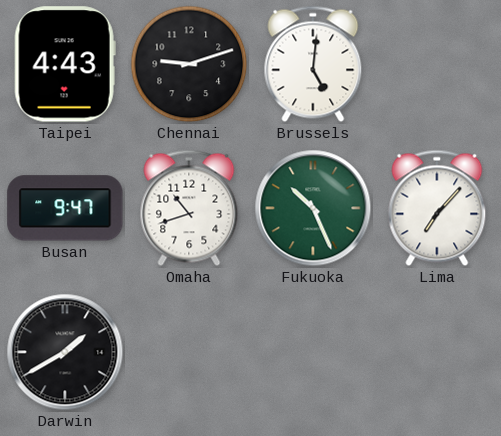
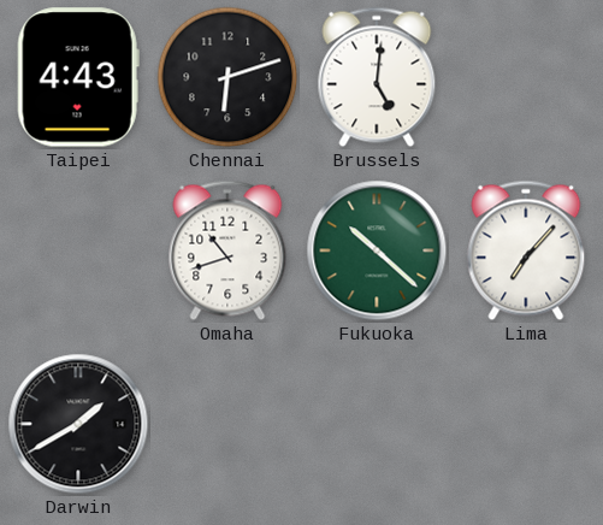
Chennai: 9:12 -> 6:12
Busan: 9:47 -> none
Fukuoka: 10:26 -> 10:22
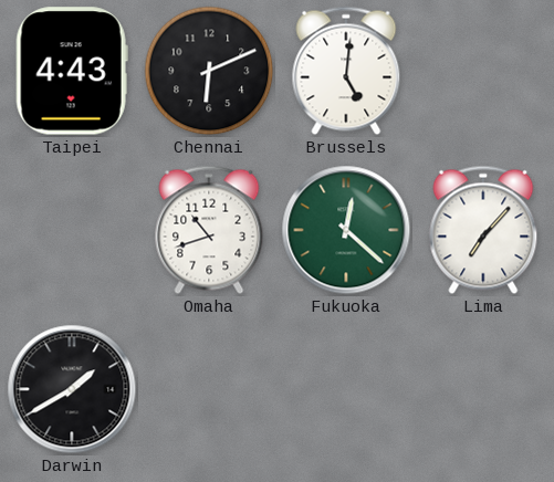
Chennai: 6:12 -> 6:11
Fukuoka: 10:22 -> 12:22
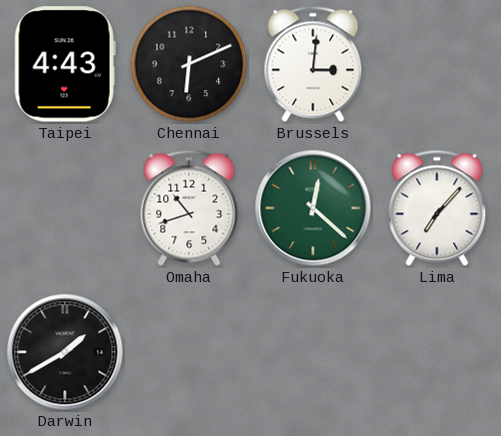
Brussels: 5:01 -> 3:01
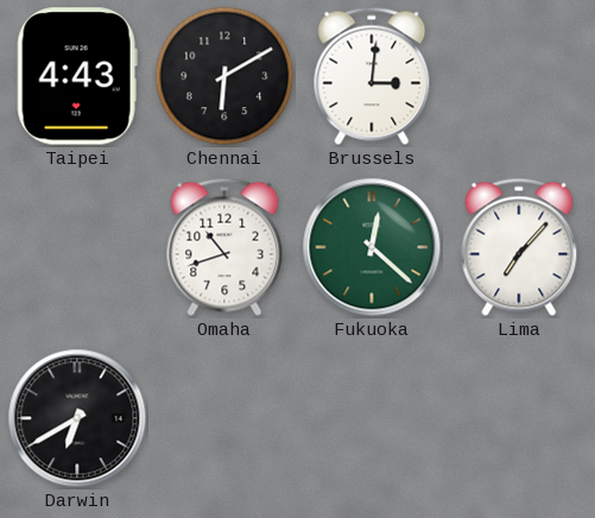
Chennai: 6:11 -> 6:10
Darwin: 1:40 -> 6:40
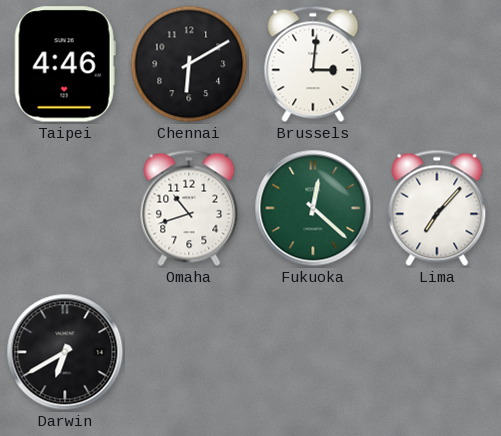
Taipei: 4:43 -> 4:46
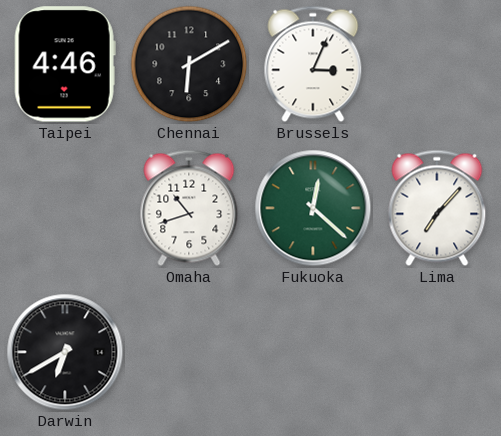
Brussels: 3:01 -> 3:04
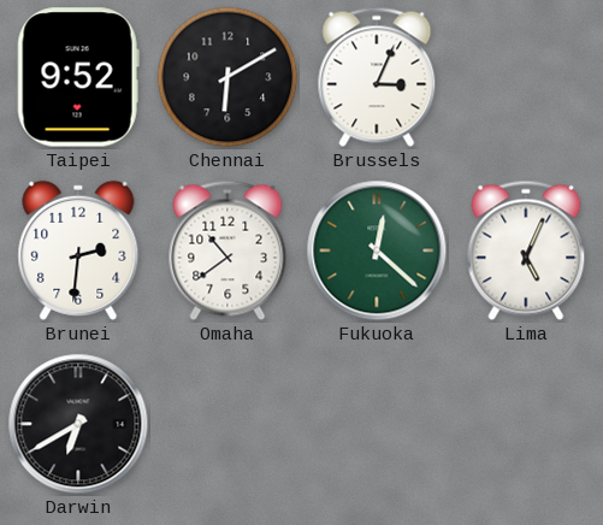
Taipei: 4:46 -> 9:52
Brunei: none -> 2:31
Omaha: 10:42 -> 10:39
Lima: 7:07 -> 5:04
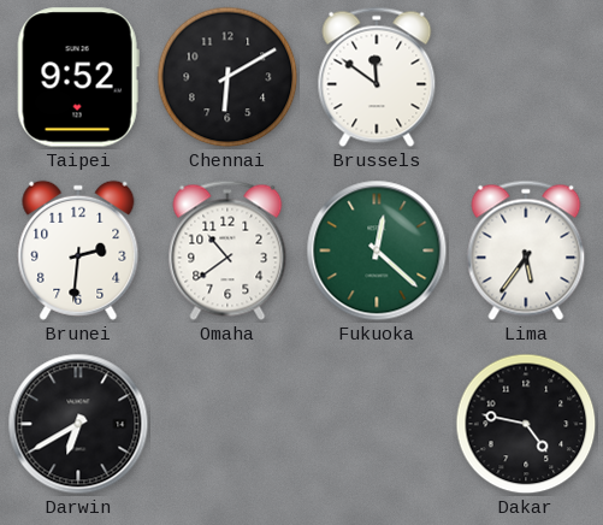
Brussels: 3:04 -> 11:51
Lima: 5:04 -> 5:36
Dakar: none -> 4:47
